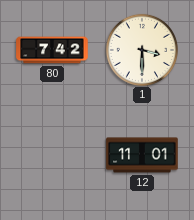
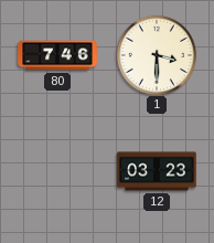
80: 7:42 -> 7:46
12: 11:01 -> 03:23
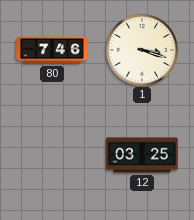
1: 3:30 -> 3:18
12: 03:23 -> 03:25
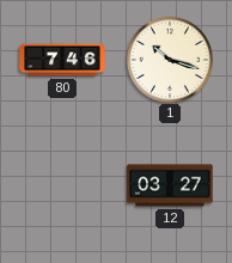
1: 3:18 -> 10:18
12: 03:25 -> 03:27
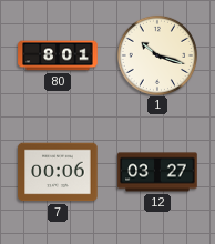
80: 7:46 -> 8:01
7: none -> 00:06
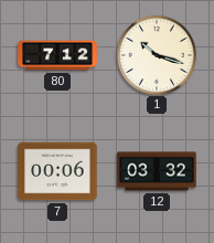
80: 8:01 -> 7:12
12: 03:27 -> 03:32
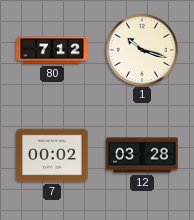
7: 00:06 -> 00:02
12: 03:32 -> 03:28
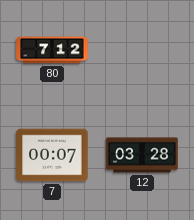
1: 10:18 -> none
7: 00:02 -> 00:07
